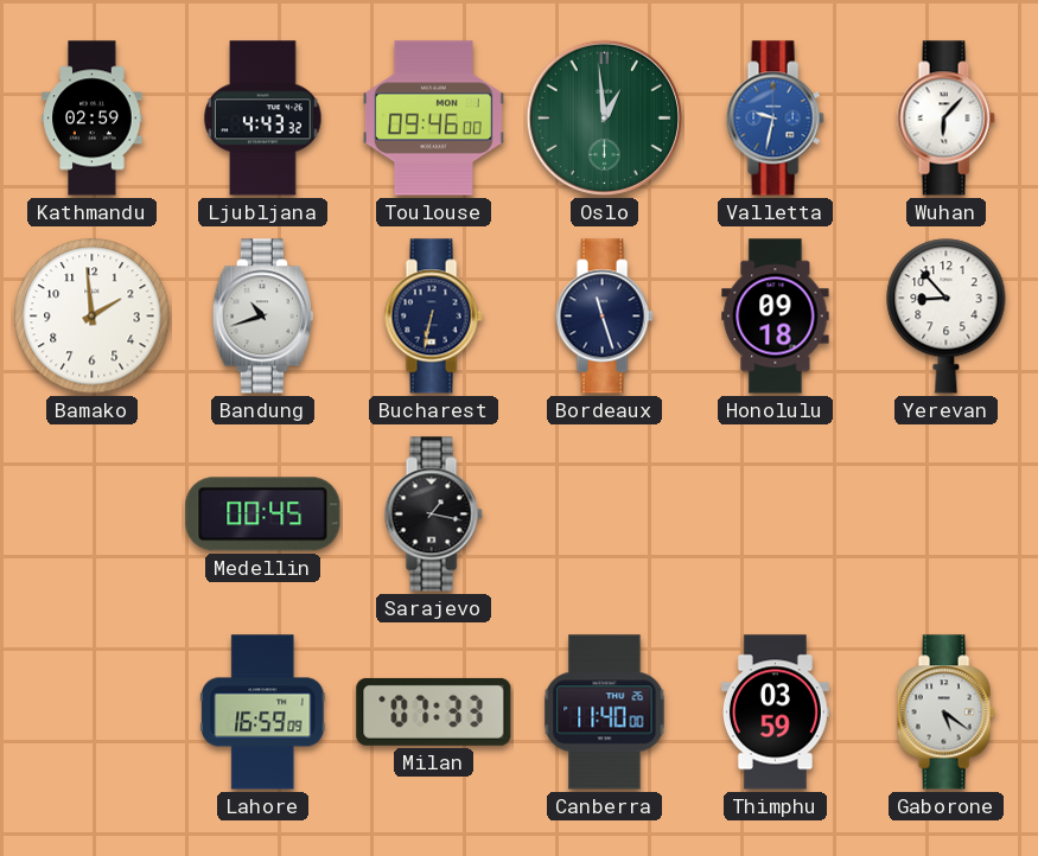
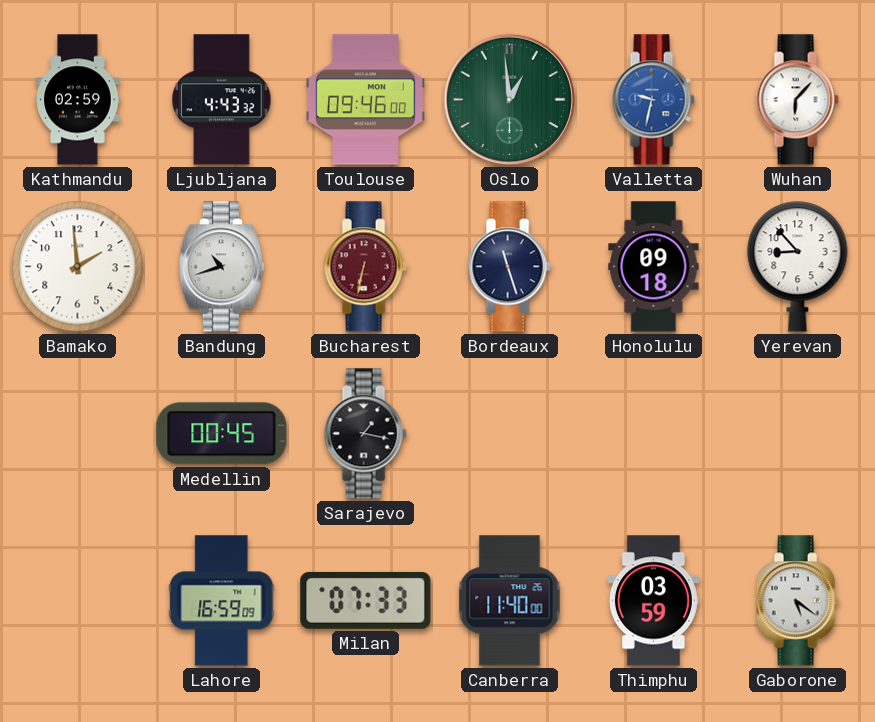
Bucharest dial: navy -> burgundy
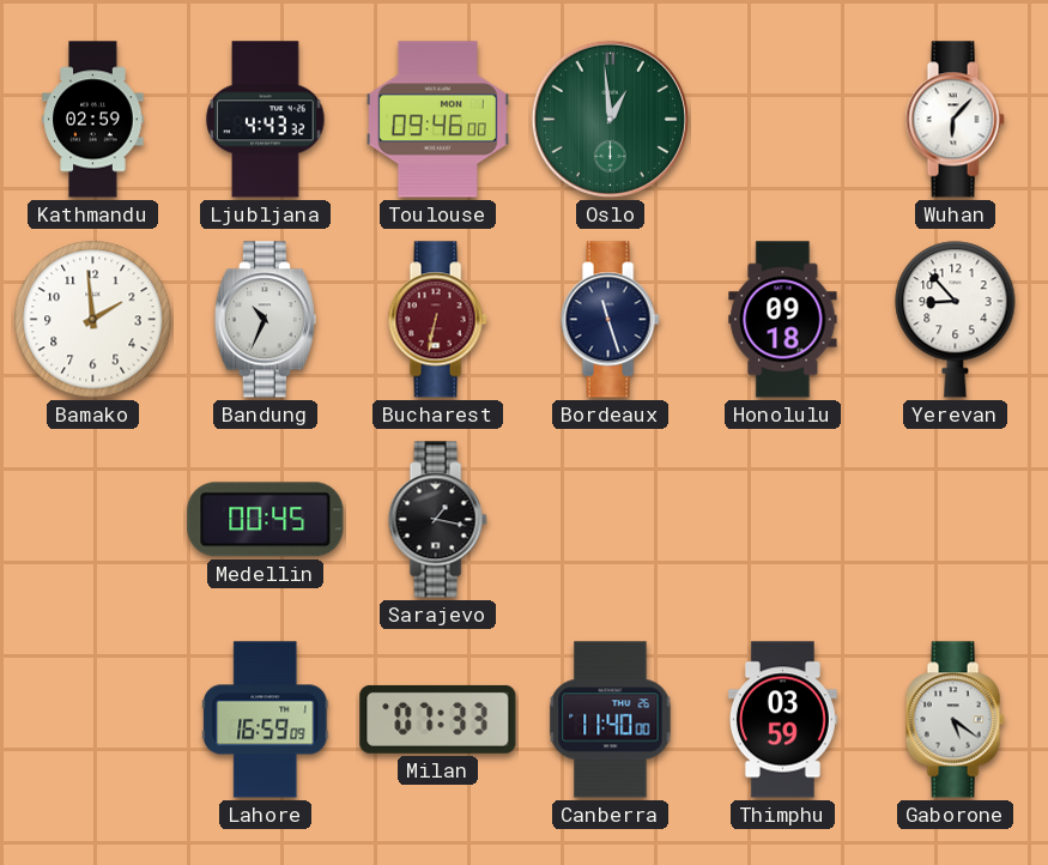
Valletta: 9:32 -> none
Bandung: 10:42 -> 10:34
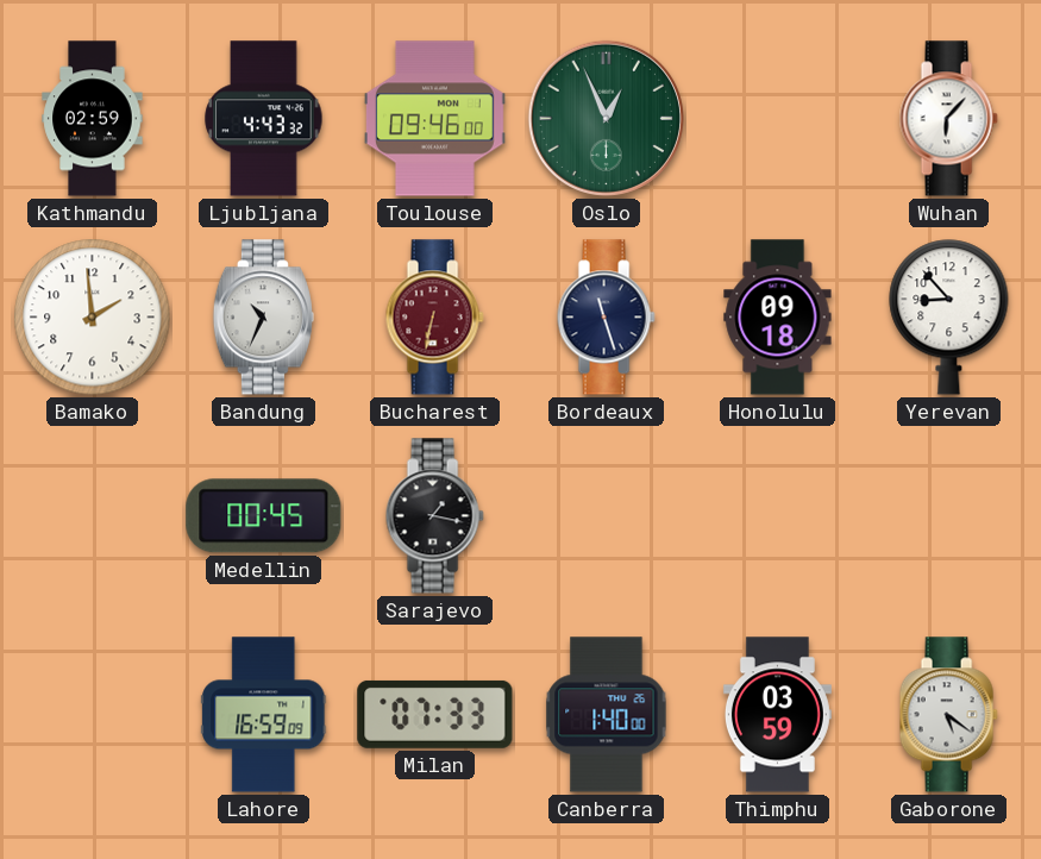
Oslo: 12:59 -> 12:56
Canberra: 11:40 -> 1:40
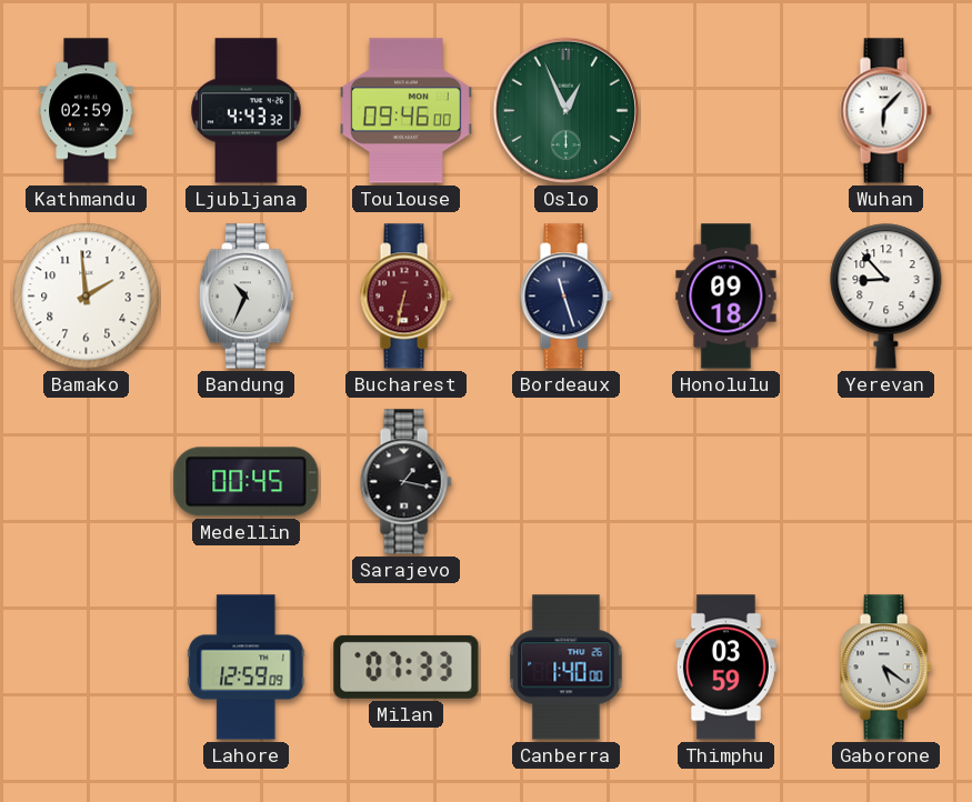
Lahore: 16:59 -> 12:59
